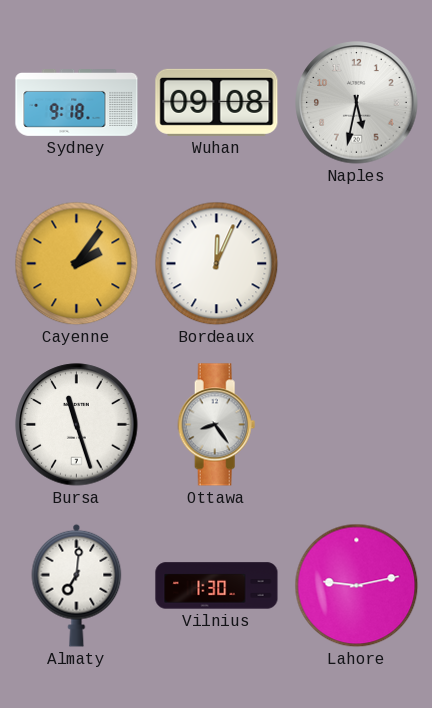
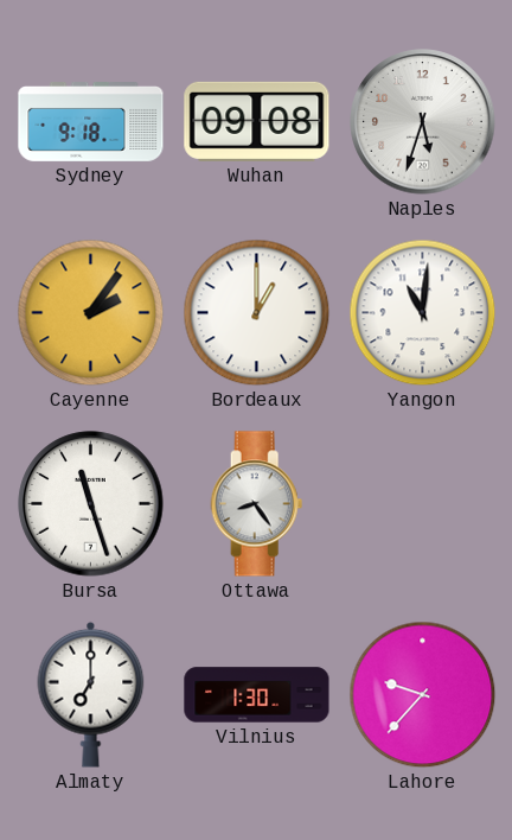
Naples: 5:32 -> 5:33
Bordeaux: 12:04 -> 1:00
Yangon: none -> 11:01
Almaty: 7:01 -> 7:00
Lahore: 9:13 -> 9:37
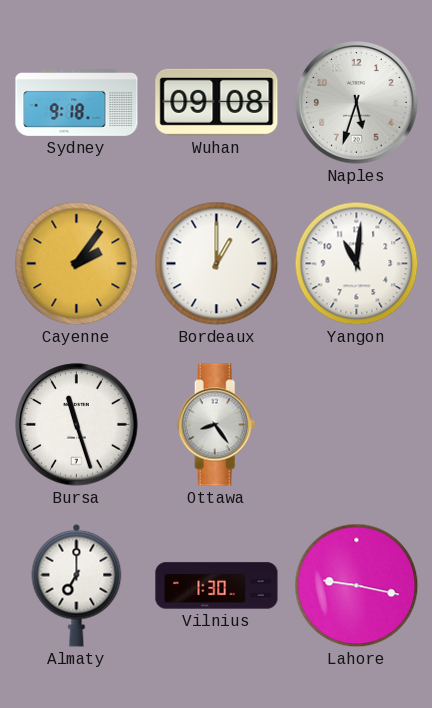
Lahore: 9:37 -> 9:17
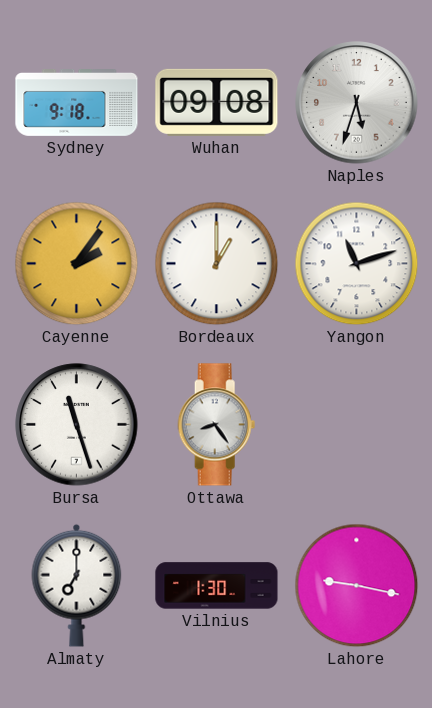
Yangon: 11:01 -> 11:12
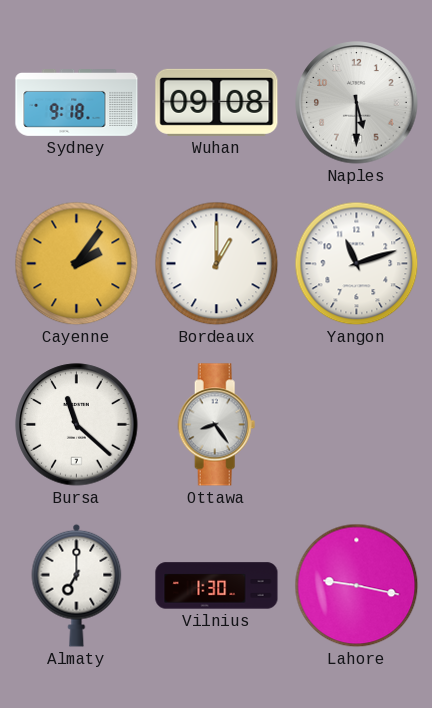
Naples: 5:33 -> 5:30
Bursa: 11:27 -> 11:22
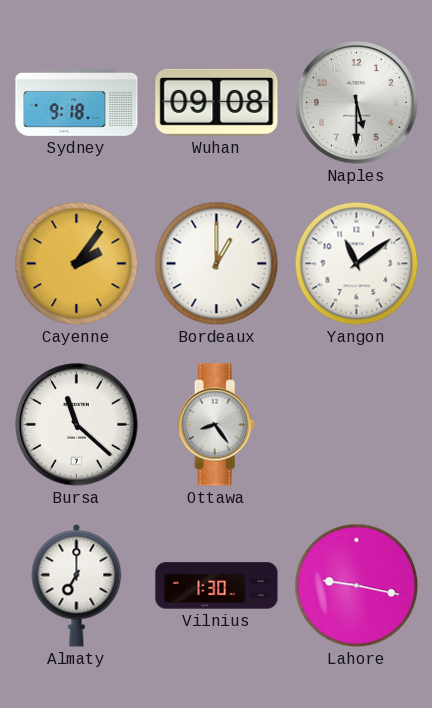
Yangon: 11:12 -> 11:09
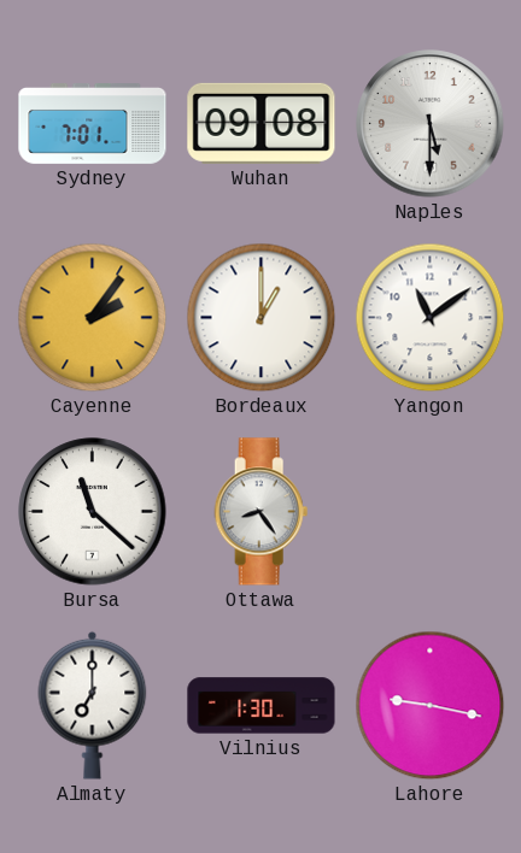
Sydney: 9:18 -> 7:01
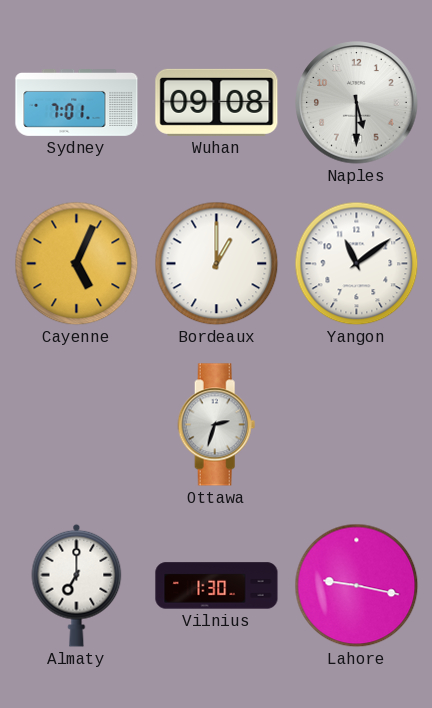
Cayenne: 2:06 -> 5:04
Bursa: 11:22 -> none
Ottawa: 8:24 -> 2:33
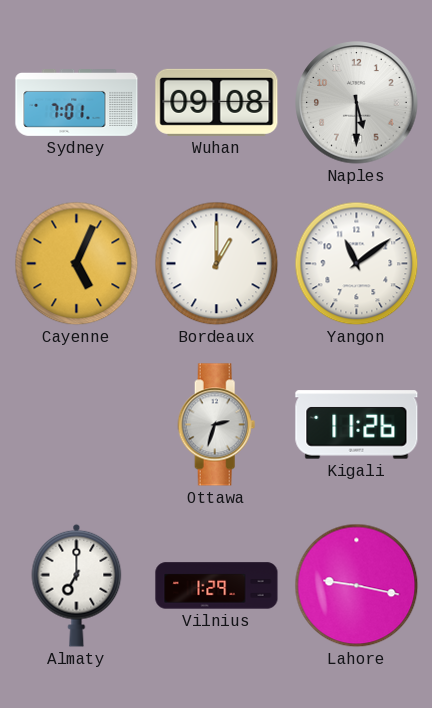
Kigali: none -> 11:26
Vilnius: 1:30 -> 1:29
